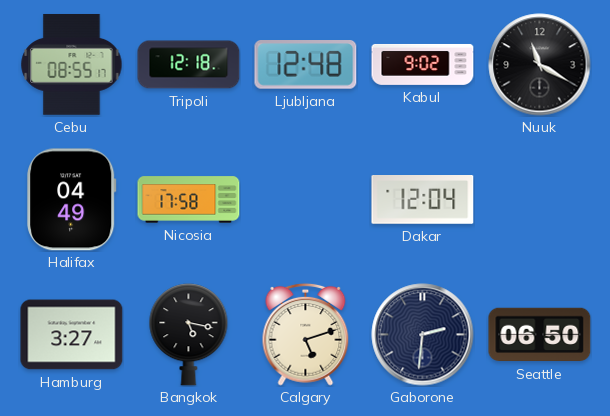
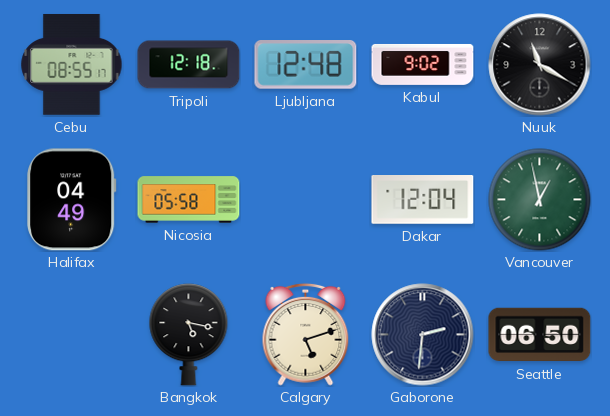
Nicosia: 17:58 -> 05:58
Vancouver: none -> 12:58
Hamburg: 3:27 -> none
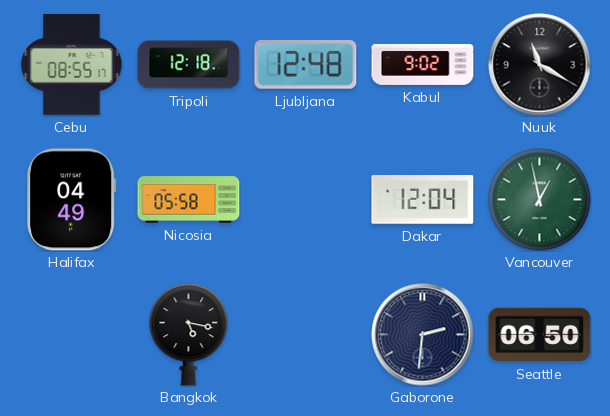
Calgary: 5:12 -> none
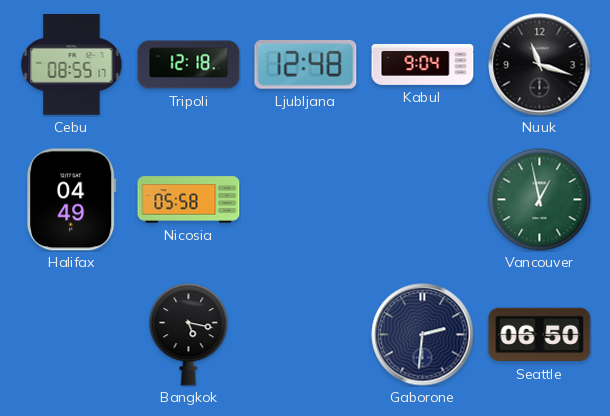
Kabul: 9:02 -> 9:04
Nuuk: 11:20 -> 11:18
Dakar: 12:04 -> none
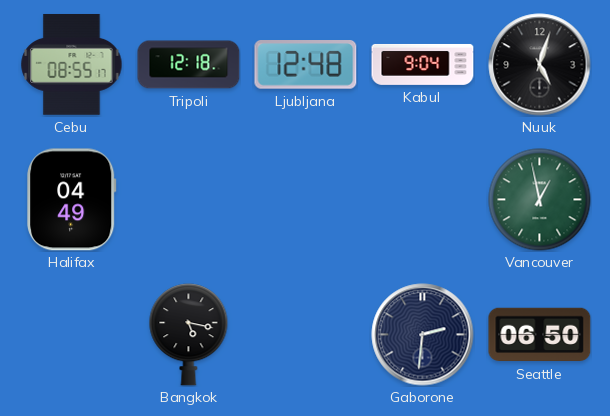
Nuuk: 11:18 -> 5:03
Nicosia: 05:58 -> none
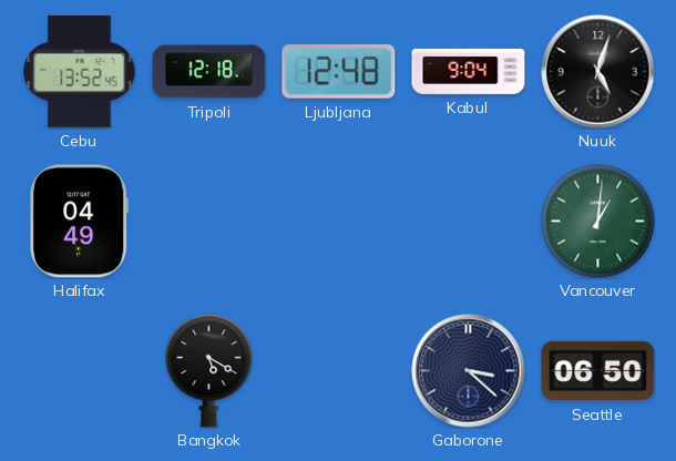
Cebu: 08:55 -> 13:52
Vancouver: 12:58 -> 1:01
Bangkok: 5:17 -> 5:20
Gaborone: 2:31 -> 3:22
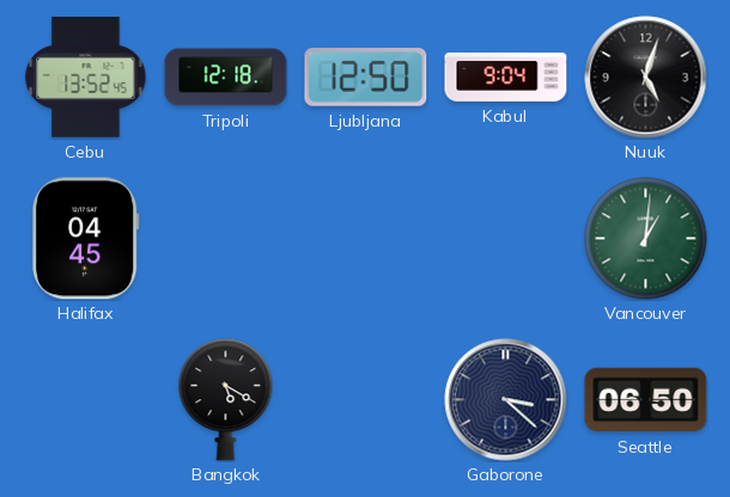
Ljubljana: 12:48 -> 12:50
Halifax: 04:49 -> 04:45
